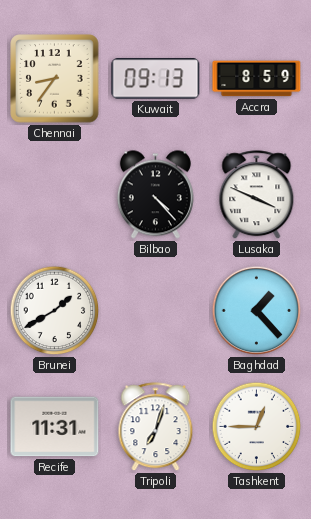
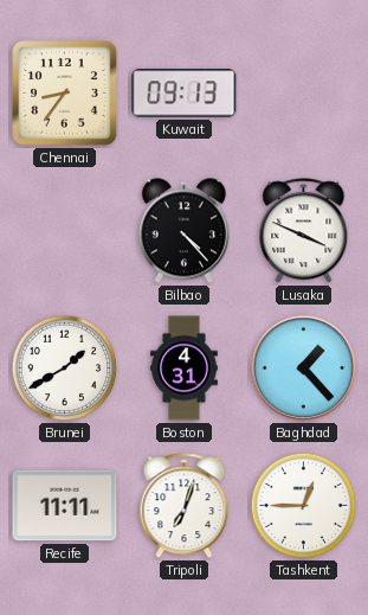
Accra: 8:59 -> none
Boston: none -> 4:31
Recife: 11:31 -> 11:11
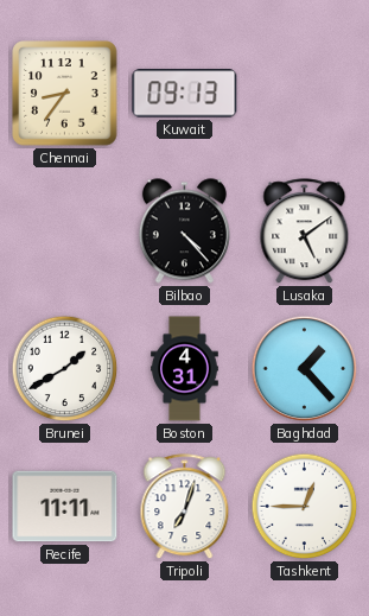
Lusaka: 3:49 -> 5:09
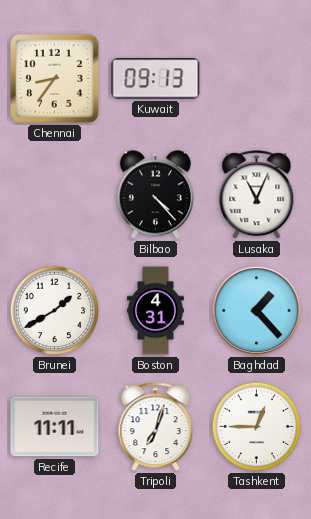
Lusaka: 5:09 -> 11:04
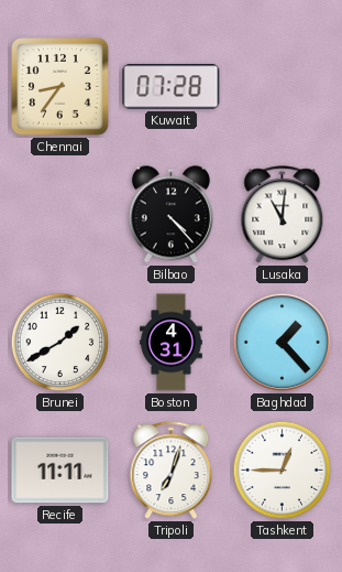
Kuwait: 09:13 -> 07:28
Lusaka: 11:04 -> 11:01
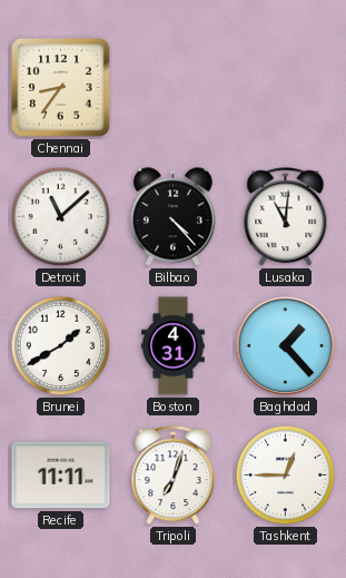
Kuwait: 07:28 -> none
Detroit: none -> 11:08
